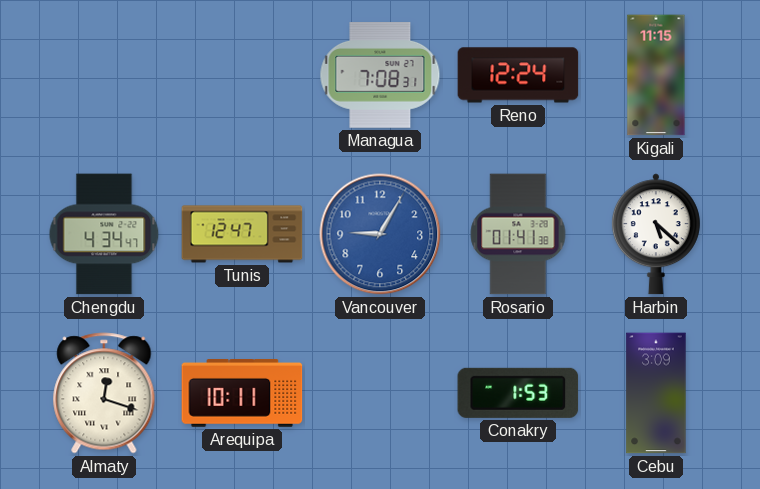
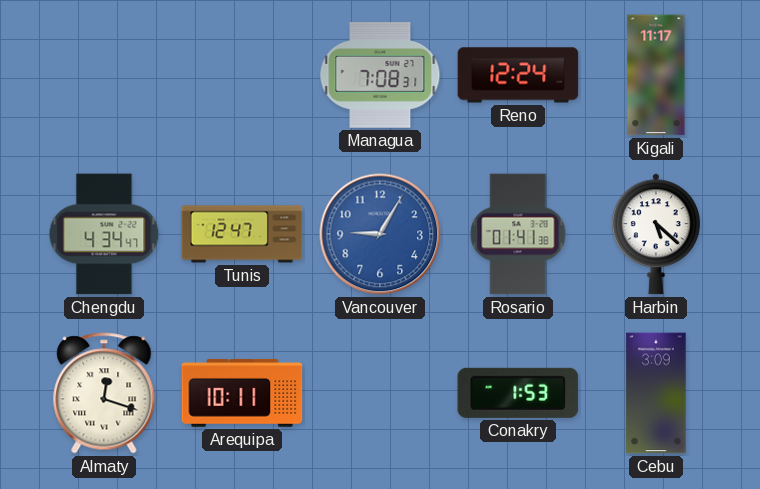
Kigali: 11:15 -> 11:17
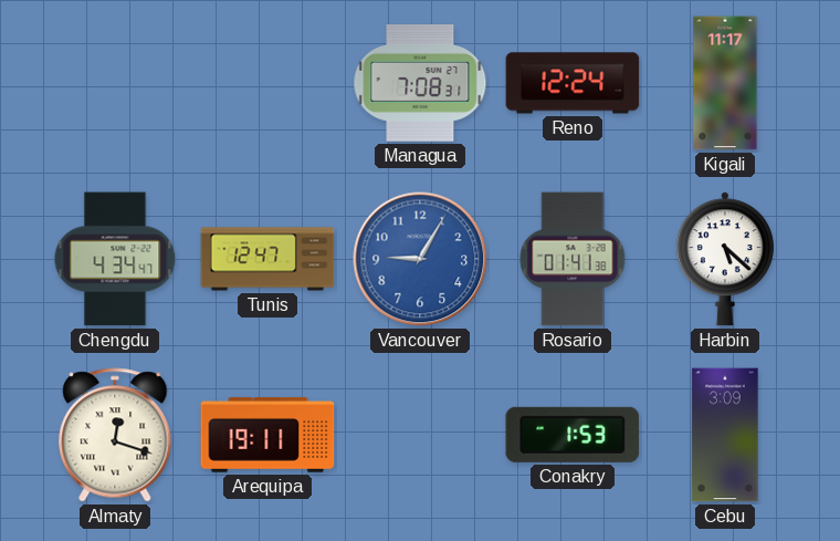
Arequipa: 10:11 -> 19:11
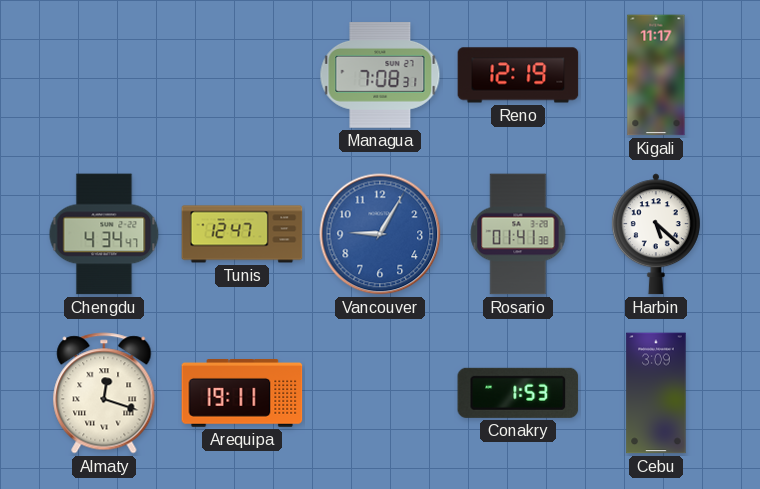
Reno: 12:24 -> 12:19
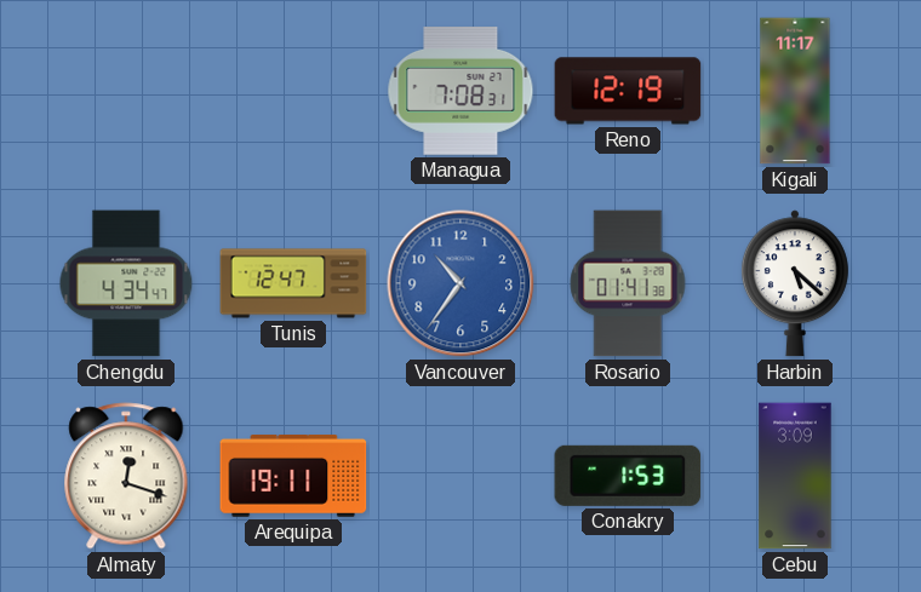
Vancouver: 9:05 -> 10:36
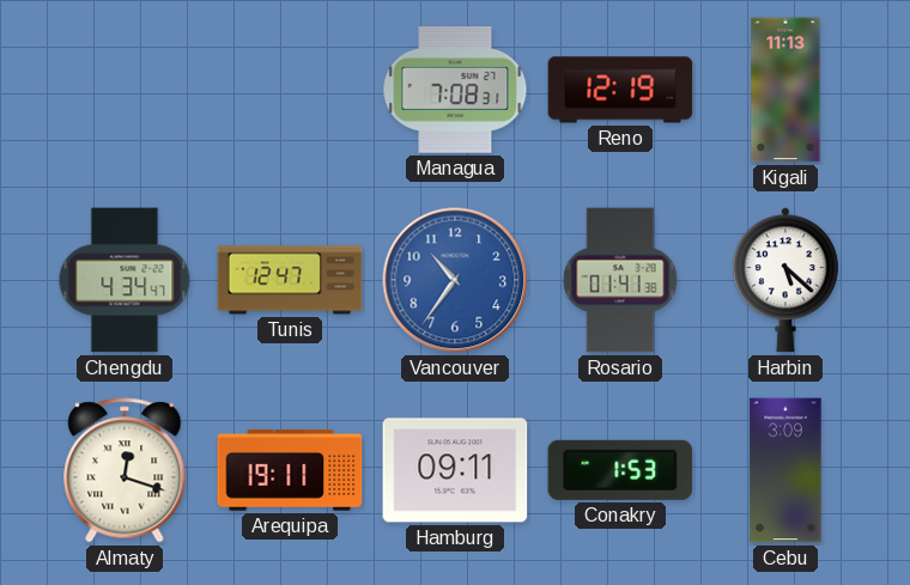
Kigali: 11:17 -> 11:13
Hamburg: none -> 09:11
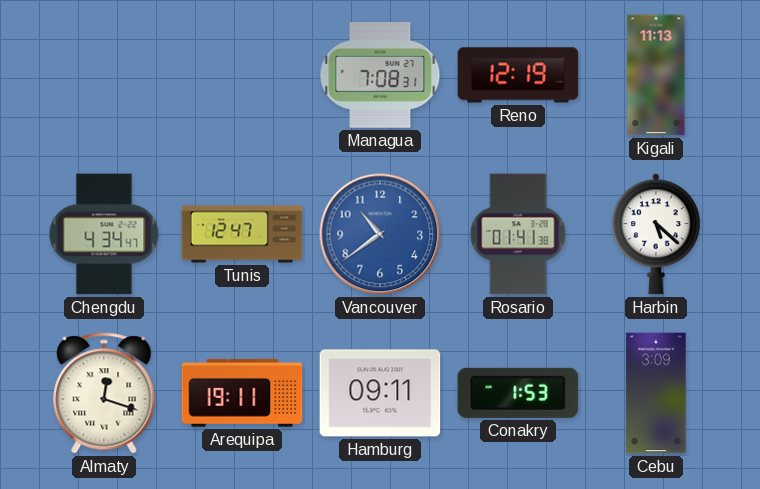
Vancouver: 10:36 -> 10:39
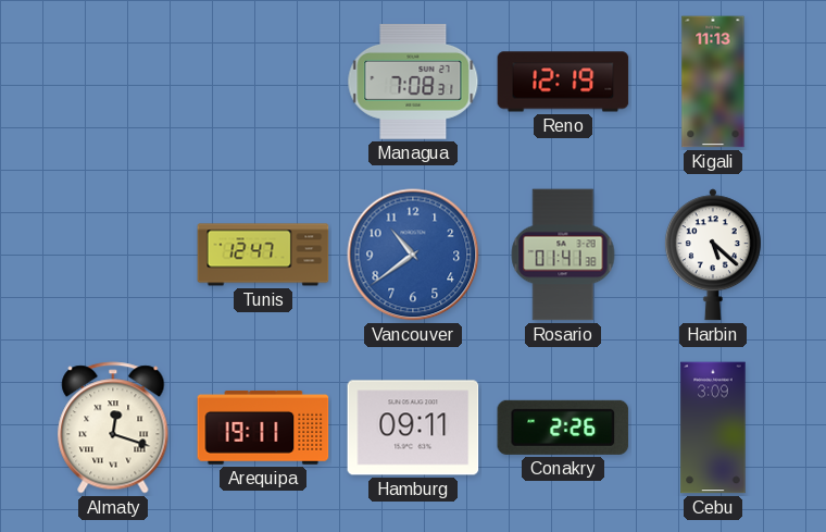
Chengdu: 4:34 -> none
Conakry: 1:53 -> 2:26
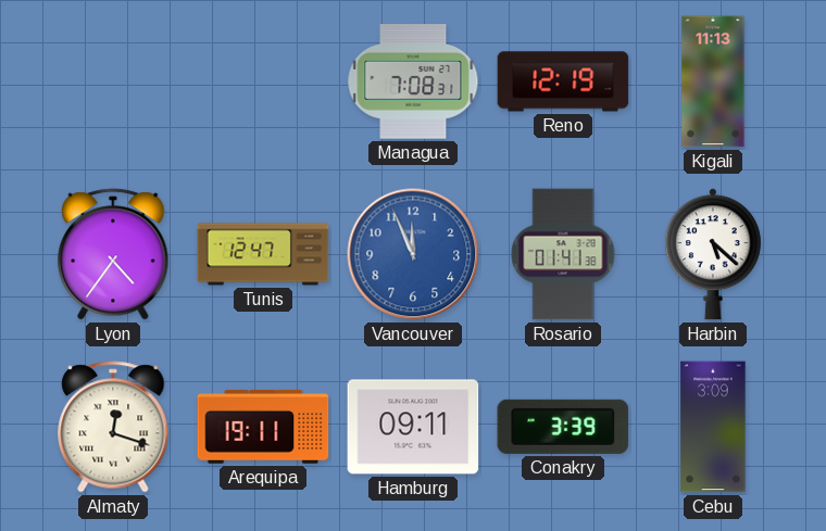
Lyon: none -> 4:36
Vancouver: 10:39 -> 11:56
Conakry: 2:26 -> 3:39
